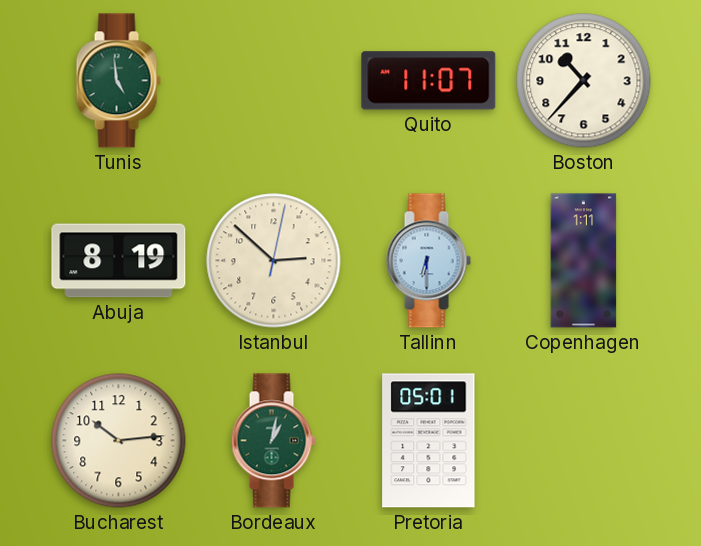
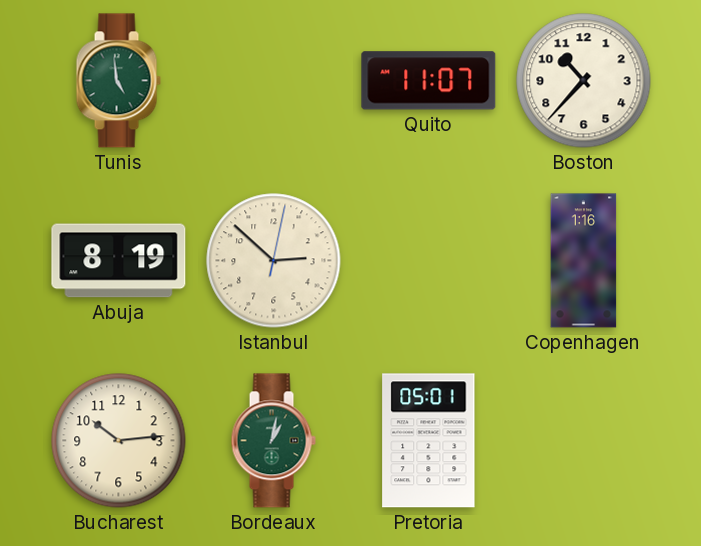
Tallinn: 6:30 -> none
Copenhagen: 1:11 -> 1:16
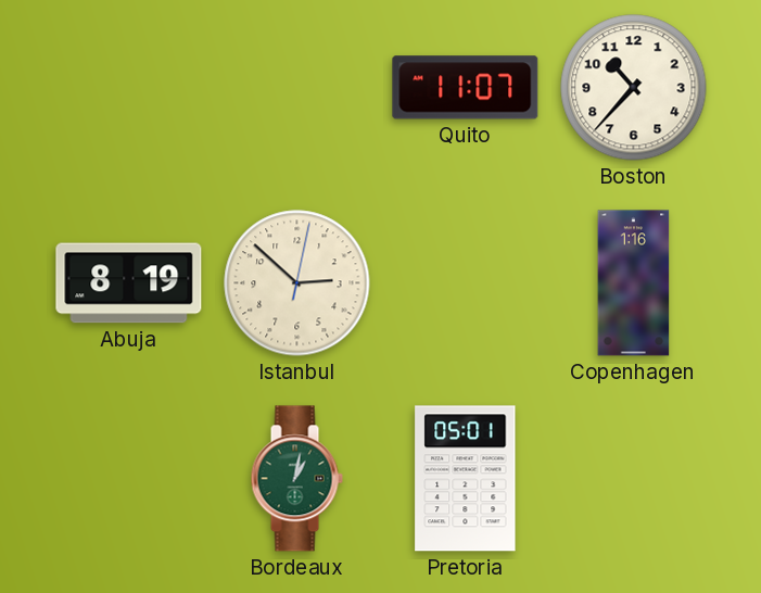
Tunis: 4:59 -> none
Bucharest: 10:14 -> none
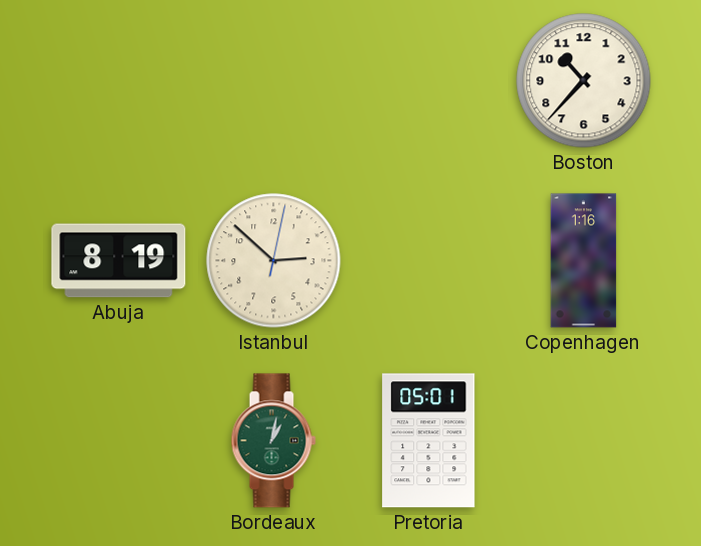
Quito: 11:07 -> none
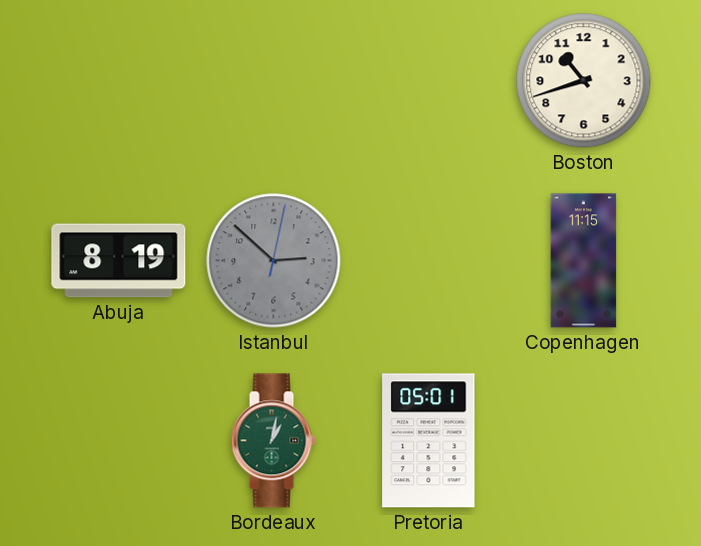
Boston: 10:37 -> 10:42
Istanbul dial: cream -> grey
Copenhagen: 1:16 -> 11:15
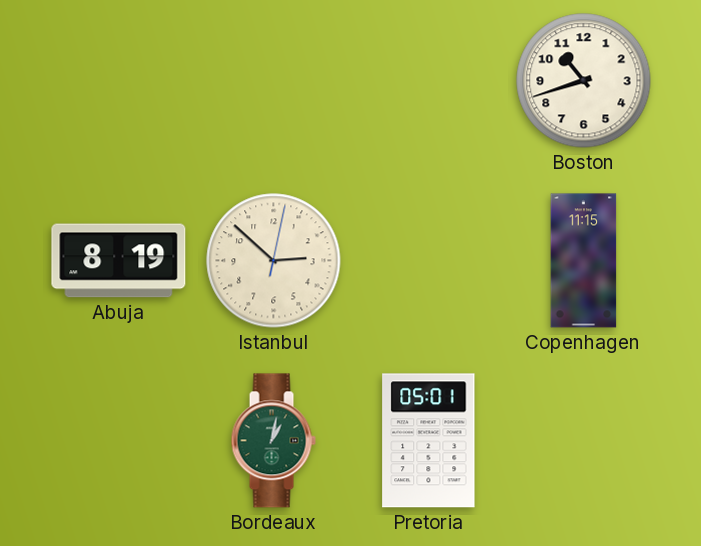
Istanbul dial: grey -> cream
